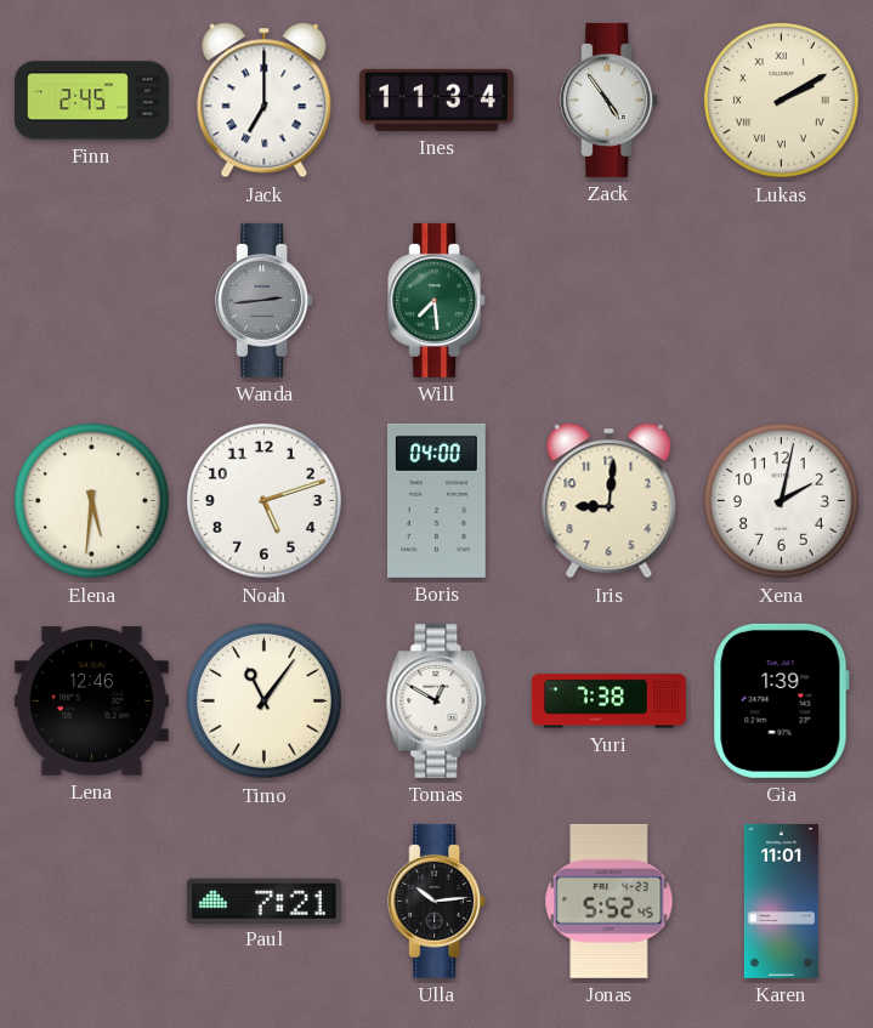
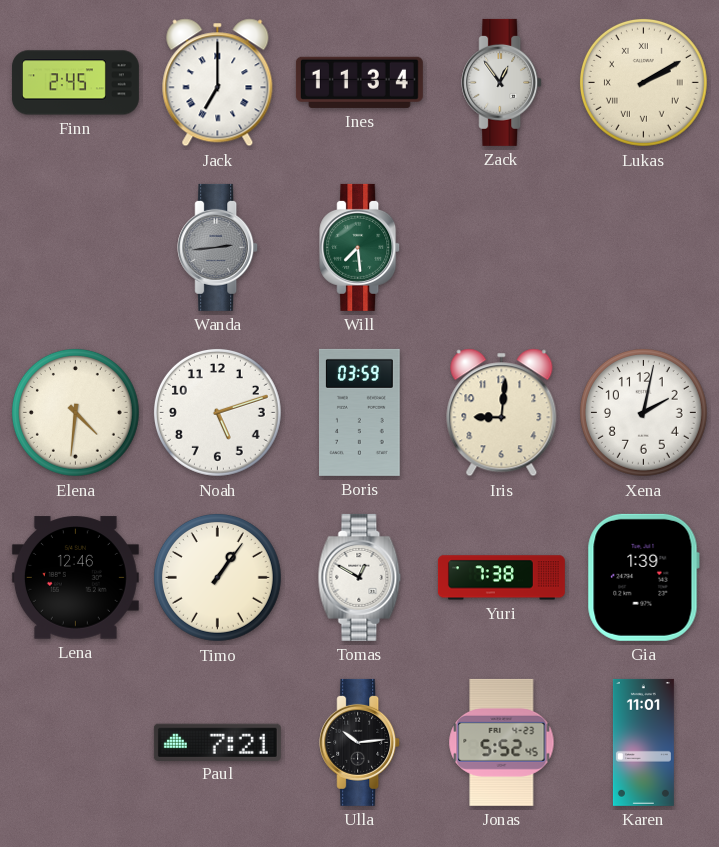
Zack: 4:54 -> 12:54
Elena: 5:31 -> 4:31
Boris: 04:00 -> 03:59
Timo: 11:06 -> 1:06
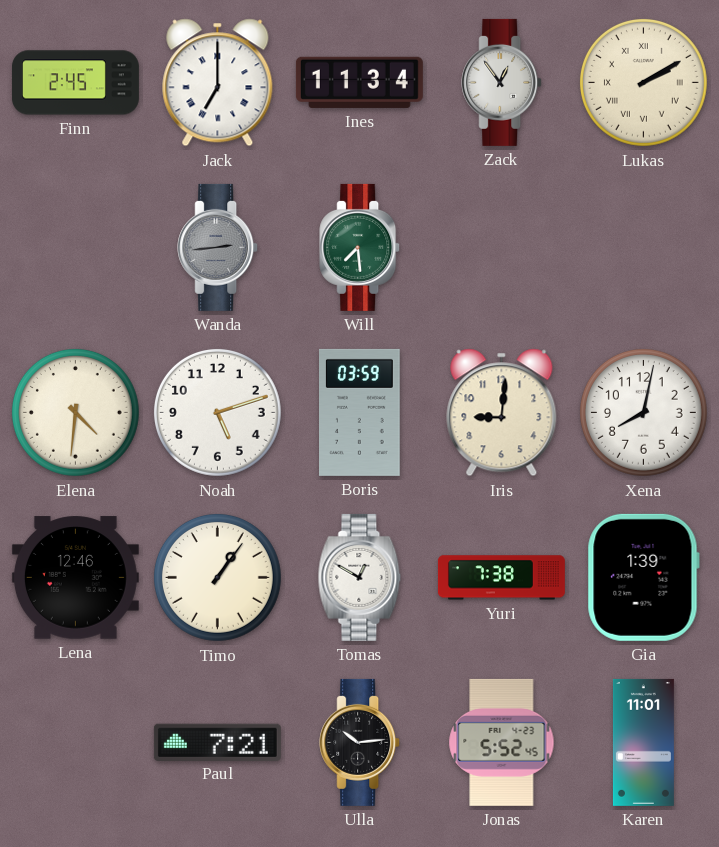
Xena: 2:02 -> 8:02
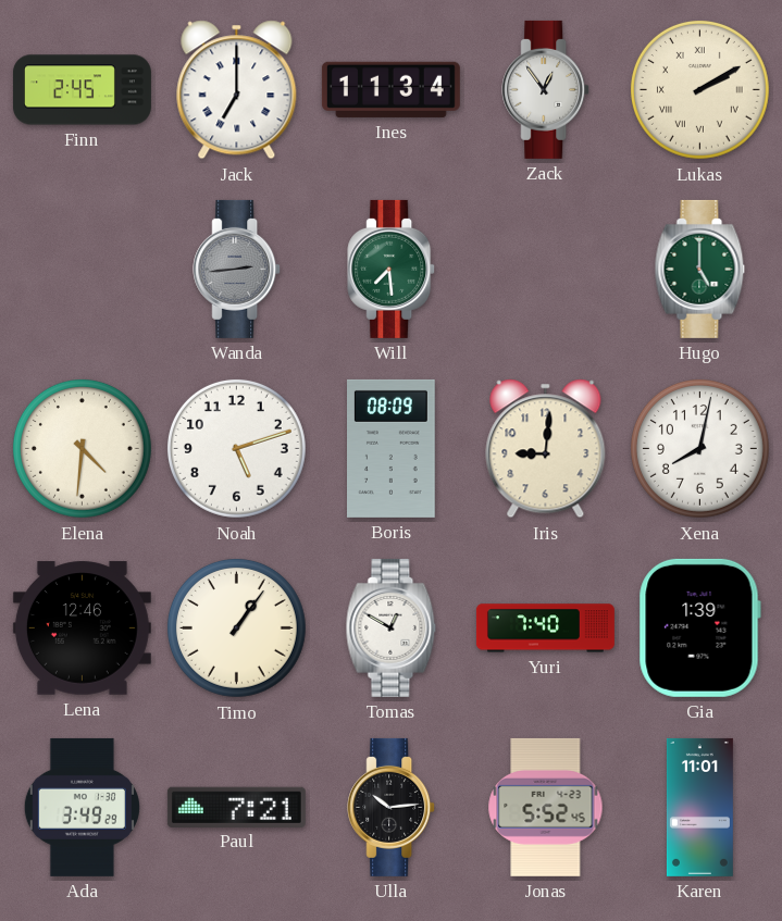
Hugo: none -> 5:00
Boris: 03:59 -> 08:09
Yuri: 7:38 -> 7:40
Ada: none -> 3:49
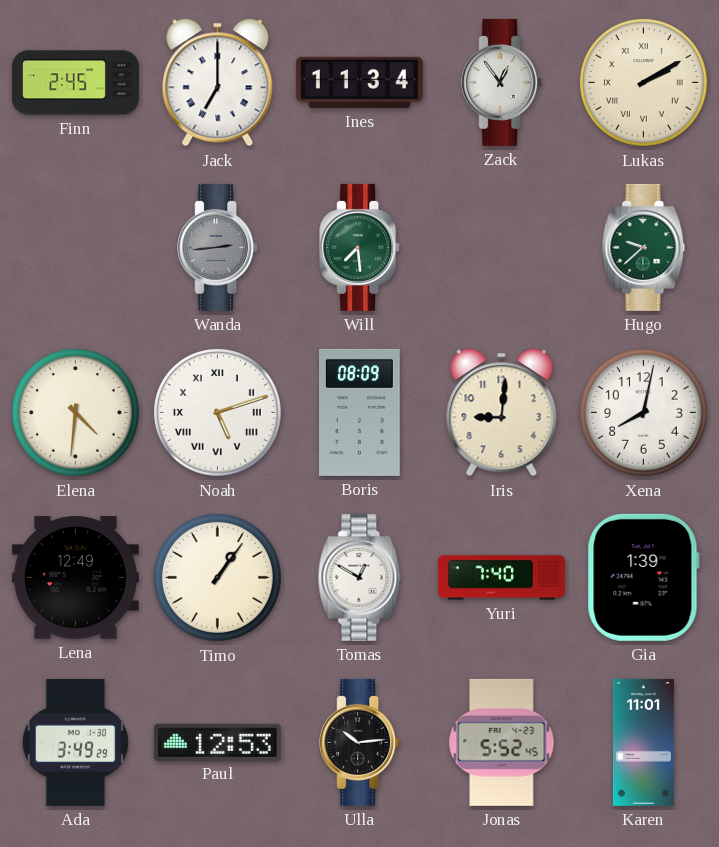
Hugo: 5:00 -> 9:38
Noah numerals: Arabic -> Roman
Lena: 12:46 -> 12:49
Paul: 7:21 -> 12:53
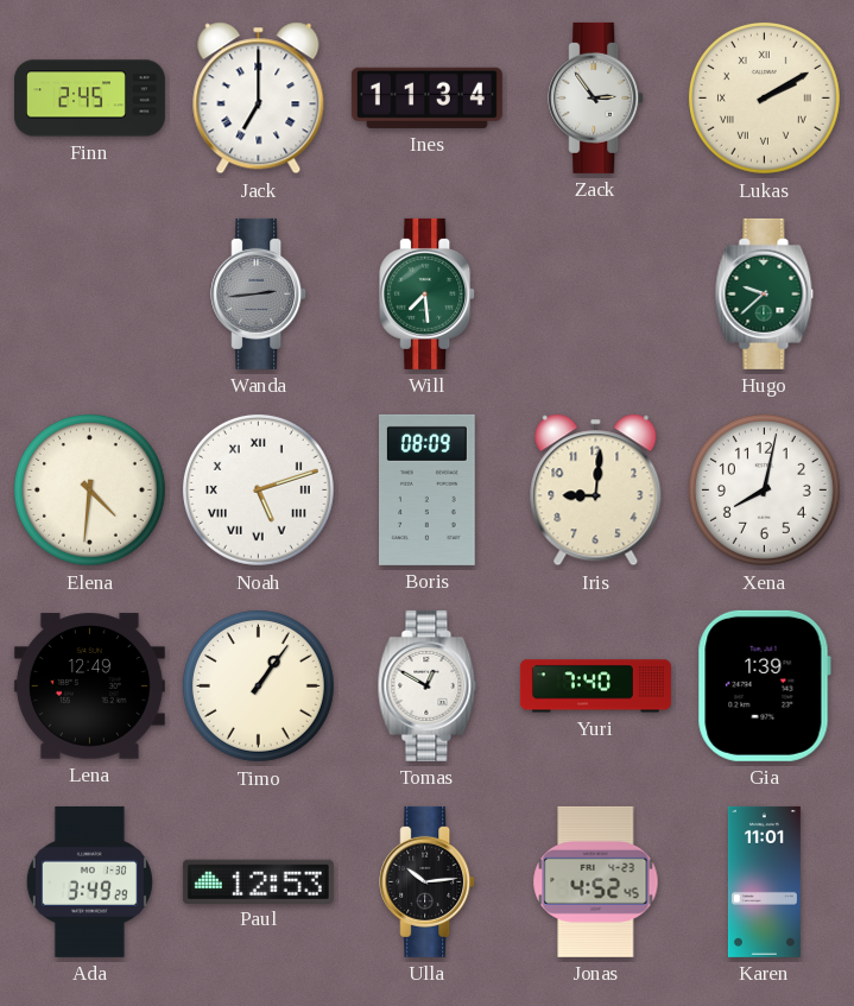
Zack: 12:54 -> 2:54
Jonas: 5:52 -> 4:52
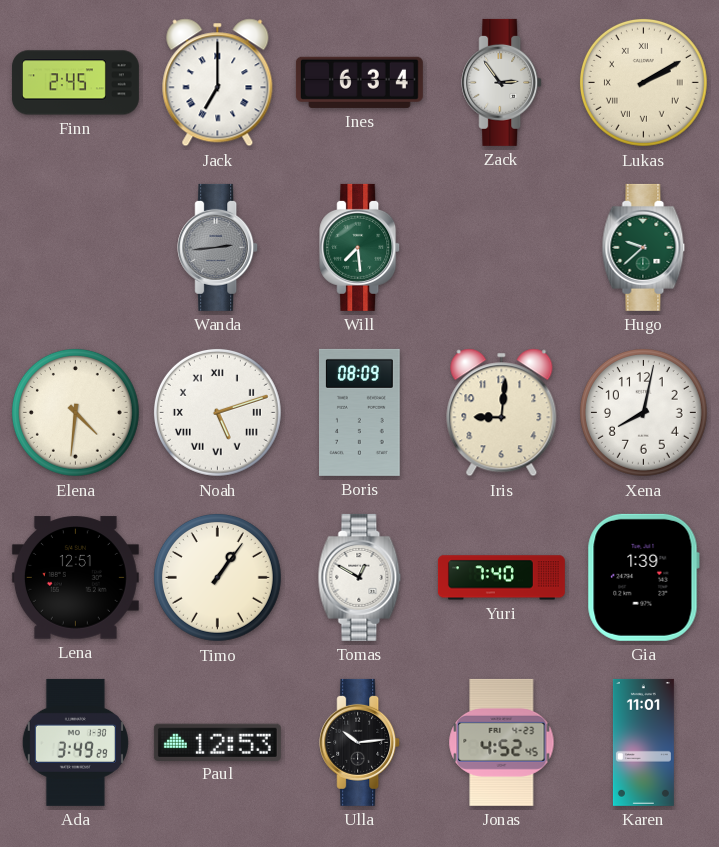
Ines: 11:34 -> 6:34
Lena: 12:49 -> 12:51
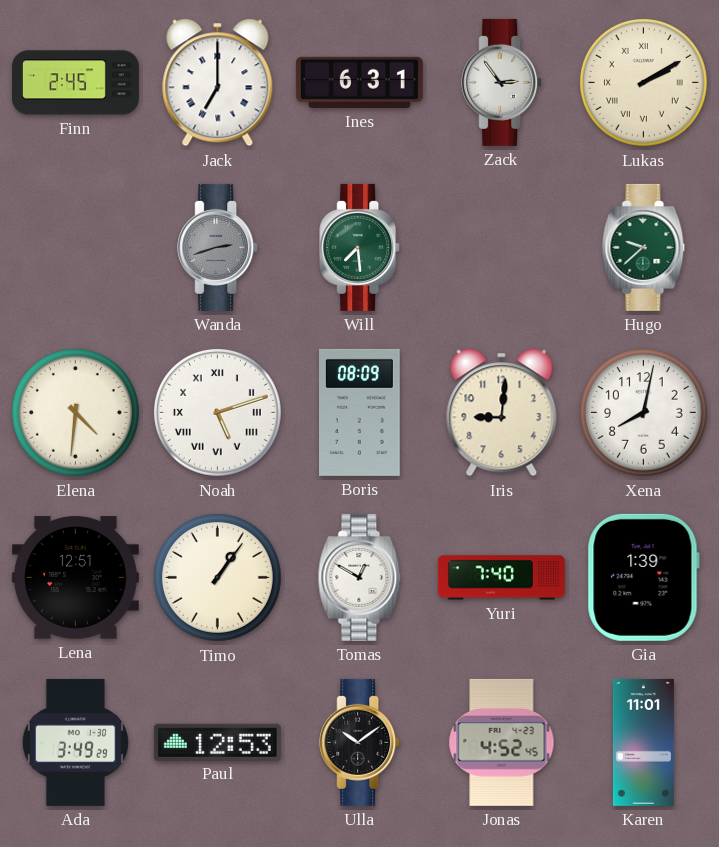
Ines: 6:34 -> 6:31
Wanda: 2:44 -> 2:42
Ulla: 10:14 -> 10:09
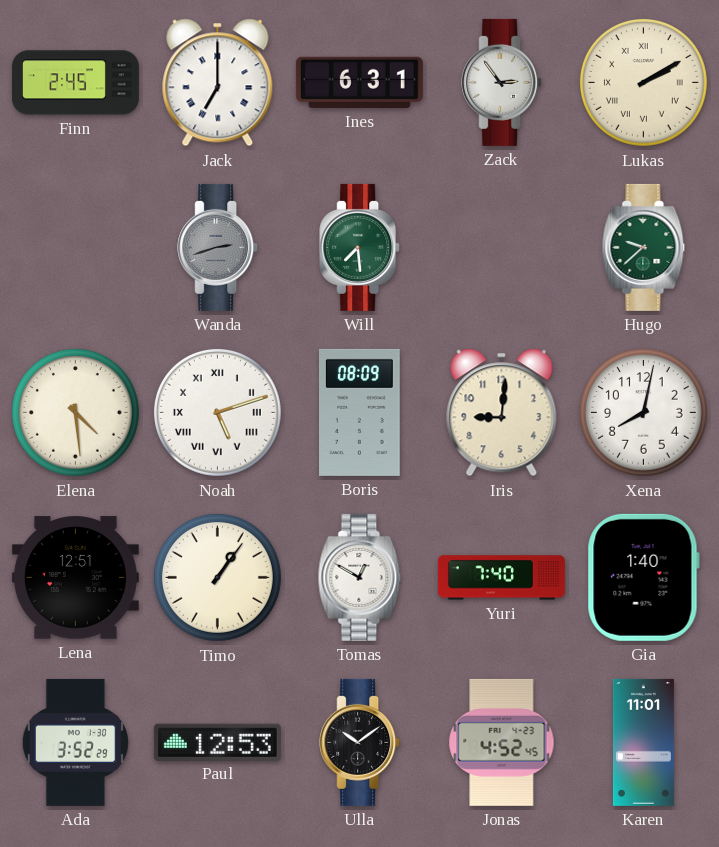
Elena: 4:31 -> 4:29
Gia: 1:39 -> 1:40
Ada: 3:49 -> 3:52
